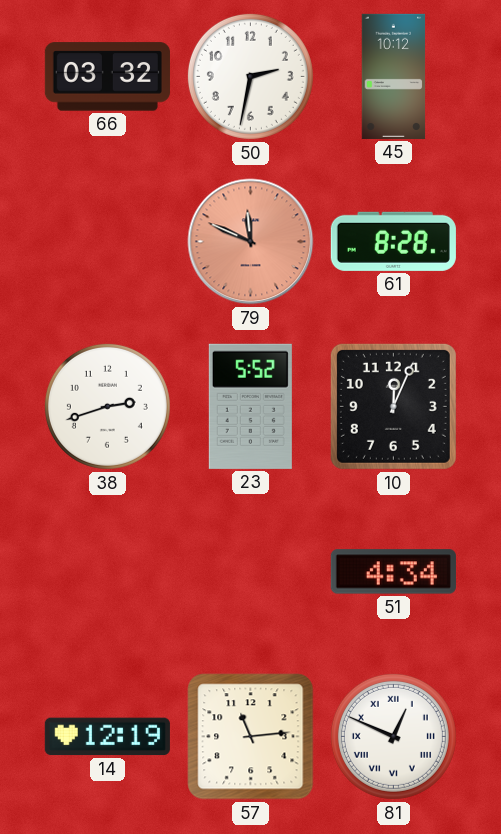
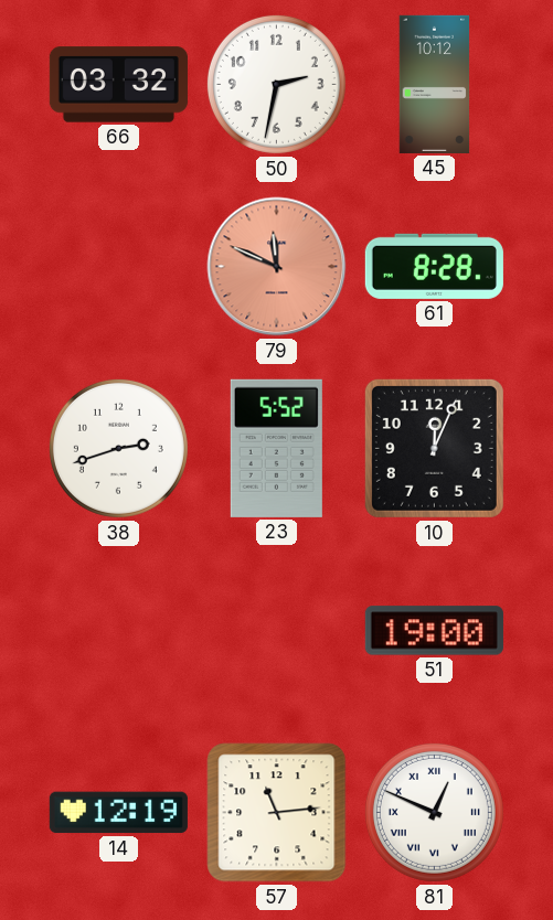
51: 4:34 -> 19:00
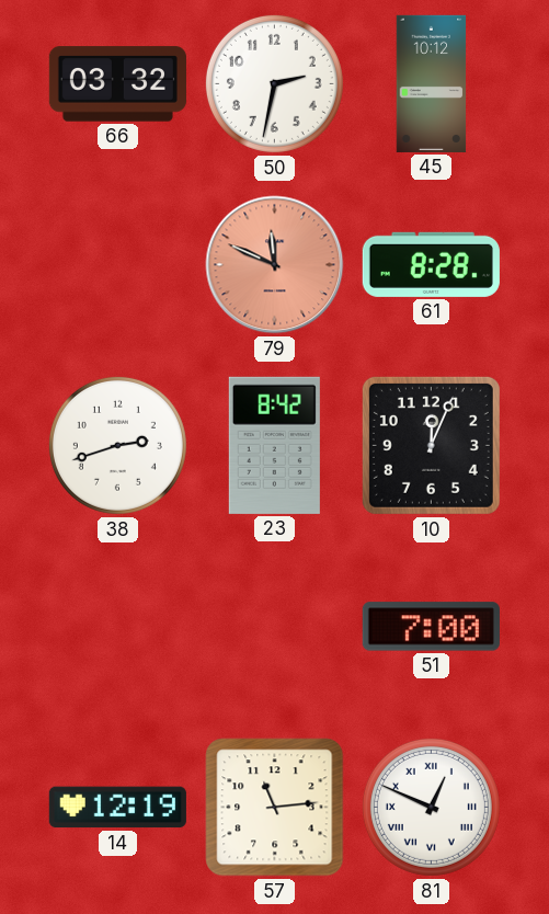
23: 5:52 -> 8:42
51: 19:00 -> 7:00
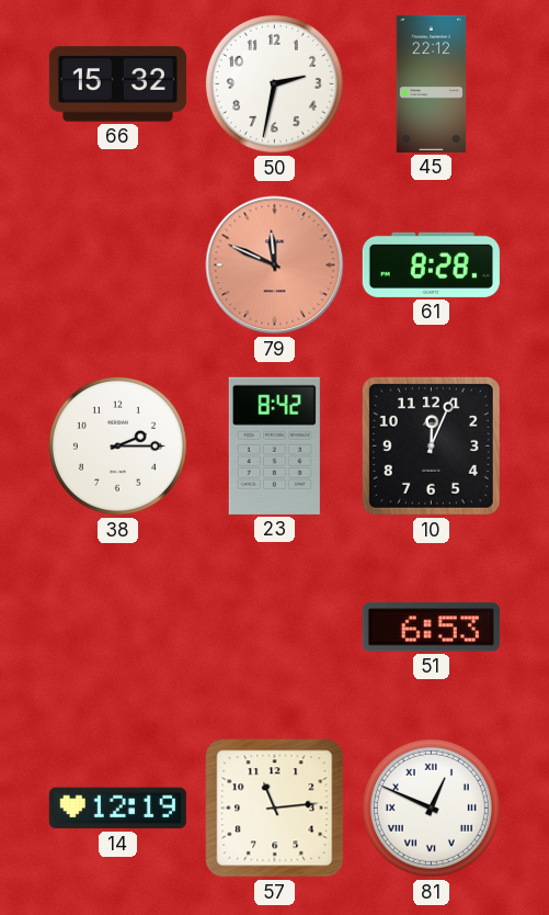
66: 03:32 -> 15:32
45: 10:12 -> 22:12
38: 2:42 -> 2:15
51: 7:00 -> 6:53
